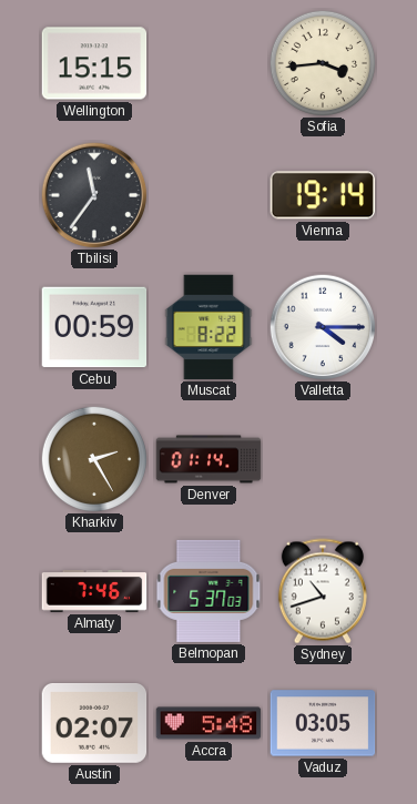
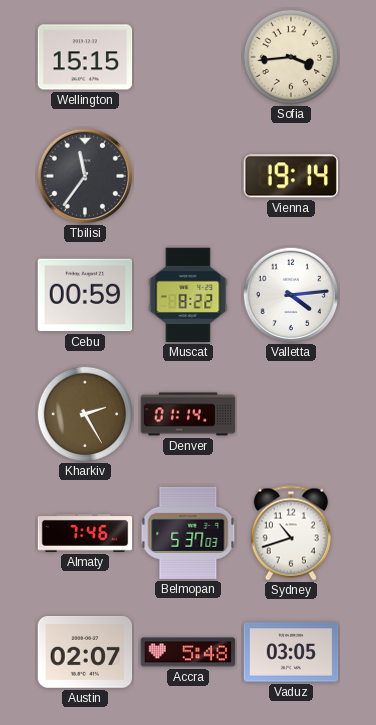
Valletta: 4:15 -> 4:14
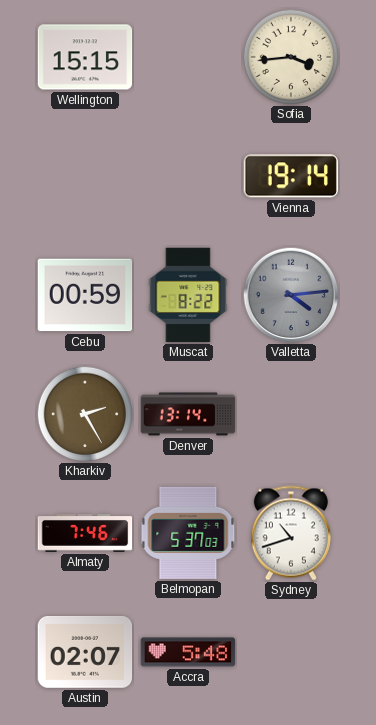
Tbilisi: 11:36 -> none
Valletta dial: white -> grey
Denver: 01:14 -> 13:14
Vaduz: 03:05 -> none
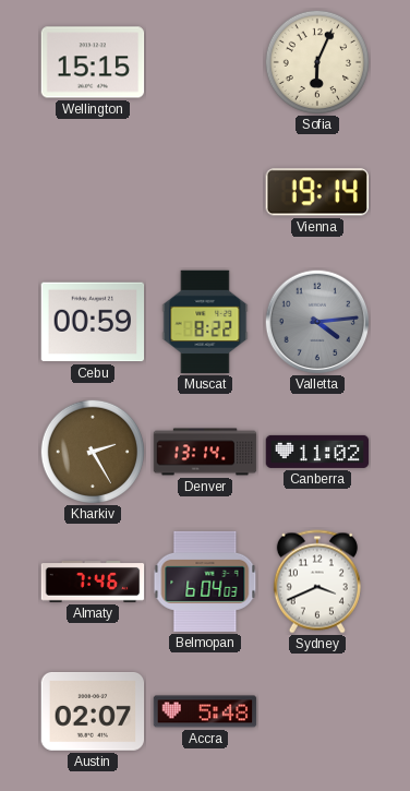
Sofia: 3:44 -> 6:04
Canberra: none -> 11:02
Belmopan: 5:37 -> 6:04
Sydney: 10:42 -> 3:41
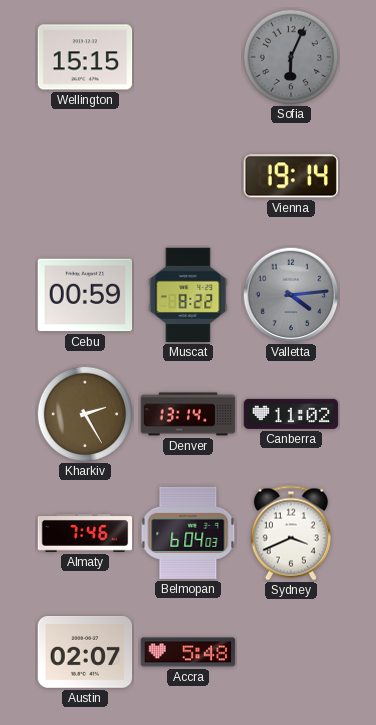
Sofia dial: cream -> grey
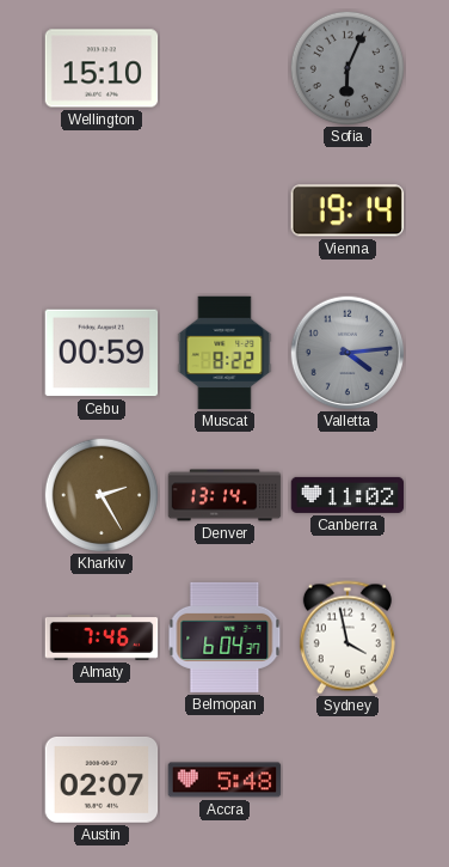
Wellington: 15:15 -> 15:10
Belmopan: 6:04:03 -> 6:04:37
Sydney: 3:41 -> 3:58
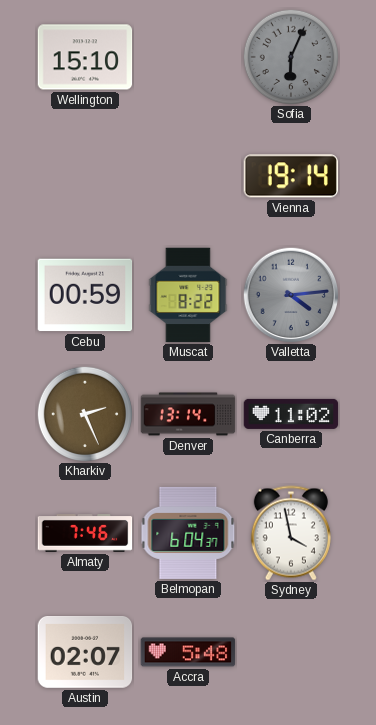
Kharkiv: 2:25 -> 2:26
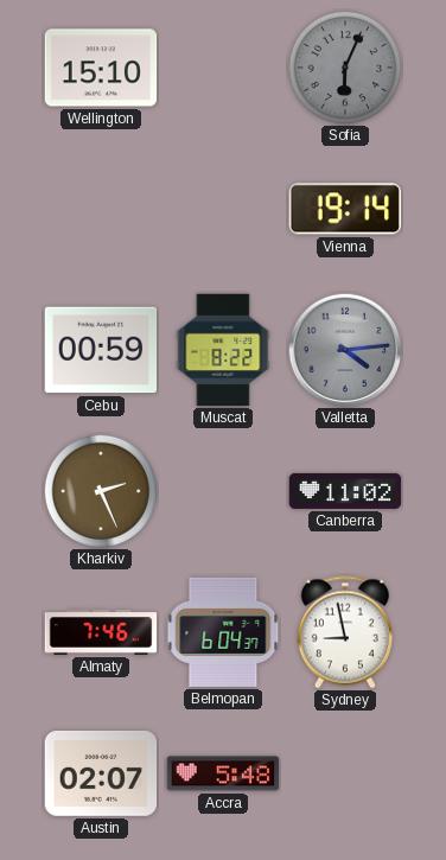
Denver: 13:14 -> none
Sydney: 3:58 -> 8:58
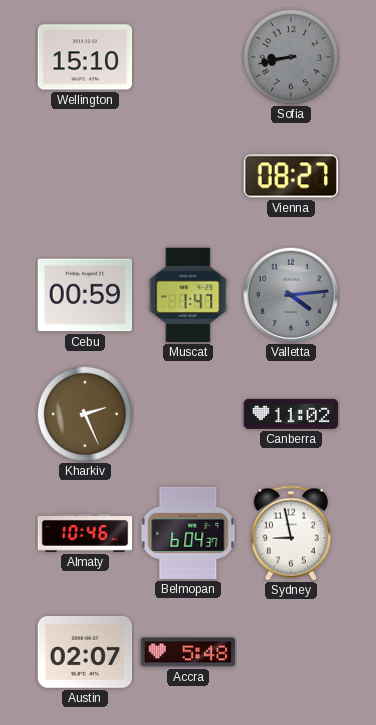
Sofia: 6:04 -> 8:43
Vienna: 19:14 -> 08:27
Muscat: 8:22 -> 1:47
Almaty: 7:46 -> 10:46
